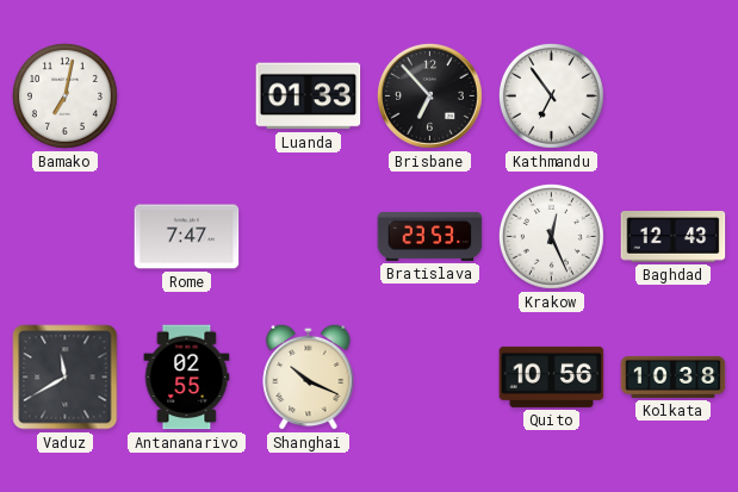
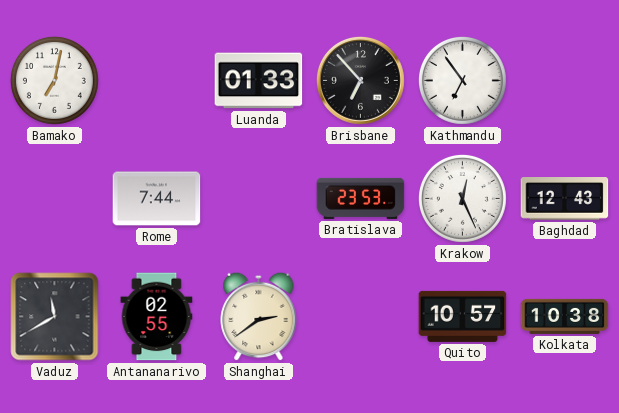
Rome: 7:47 -> 7:44
Shanghai: 10:19 -> 2:39
Quito: 10:56 -> 10:57
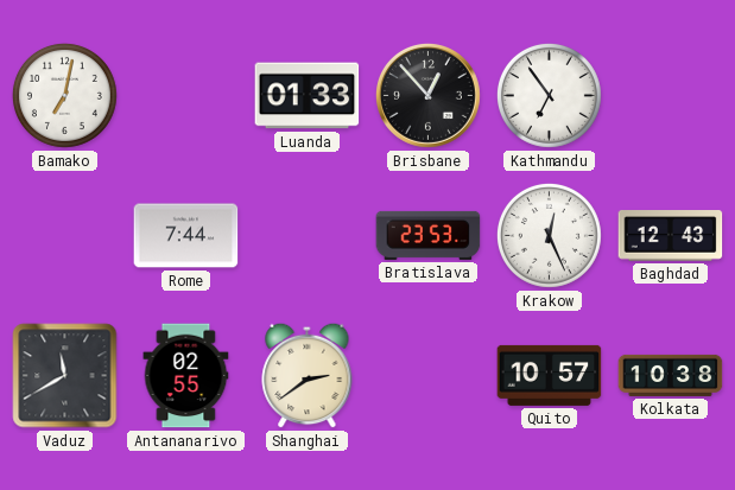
Brisbane: 6:53 -> 12:53
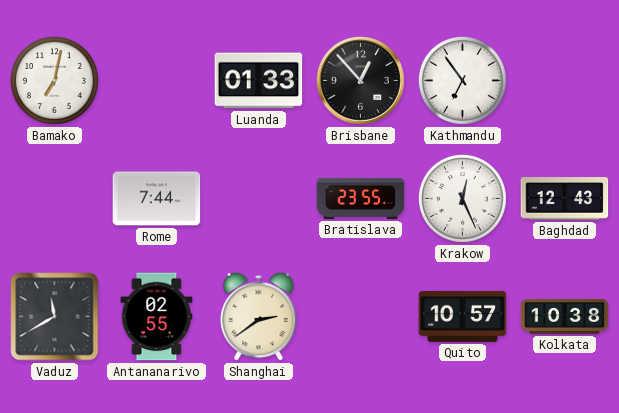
Bratislava: 23:53 -> 23:55
